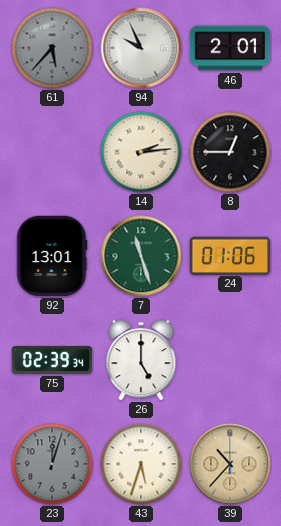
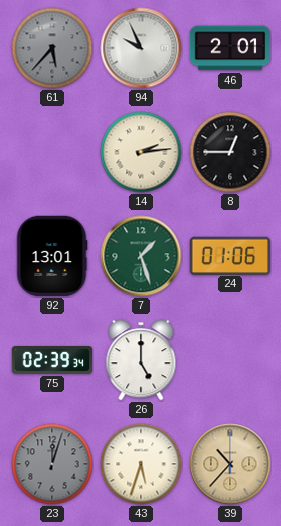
7: 11:27 -> 1:27
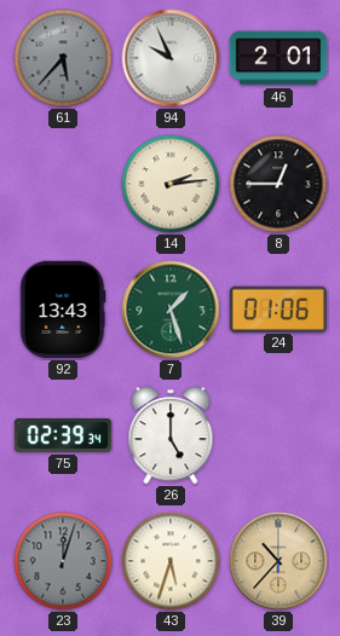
92: 13:01 -> 13:43
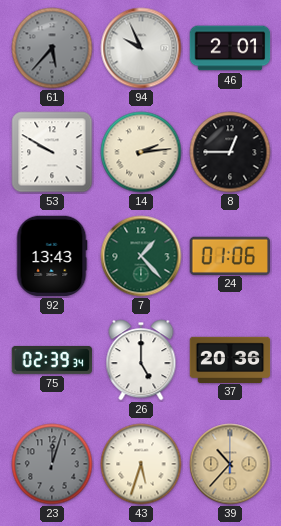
53: none -> 9:50
7: 1:27 -> 1:23
37: none -> 20:36
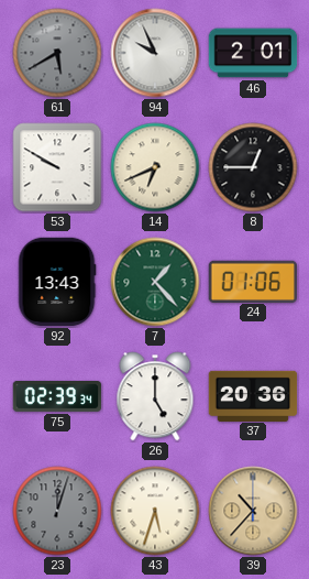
61: 5:37 -> 5:40
14: 2:14 -> 6:41
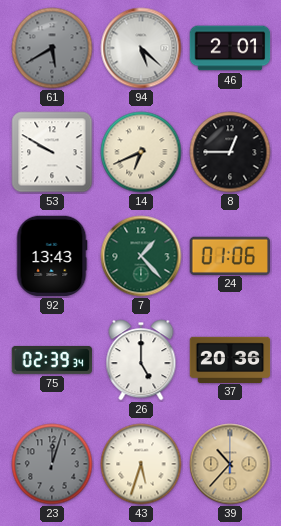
94: 9:56 -> 5:22
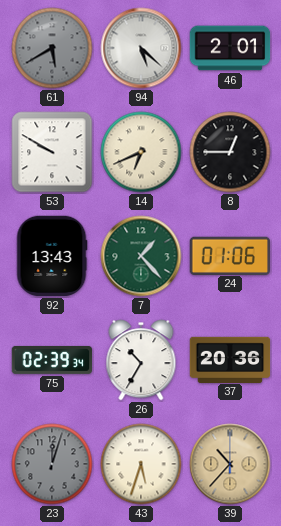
26: 5:00 -> 10:35
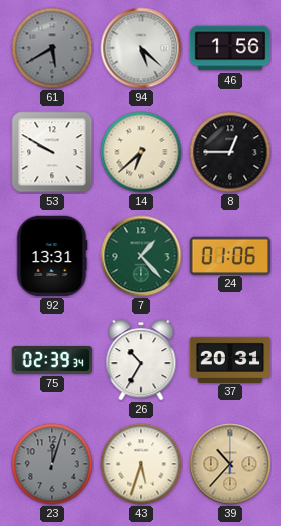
46: 2:01 -> 1:56
14: 6:41 -> 6:38
92: 13:43 -> 13:31
37: 20:36 -> 20:31
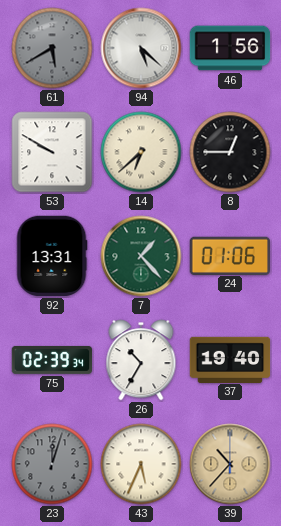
37: 20:31 -> 19:40
43: 5:33 -> 5:34
